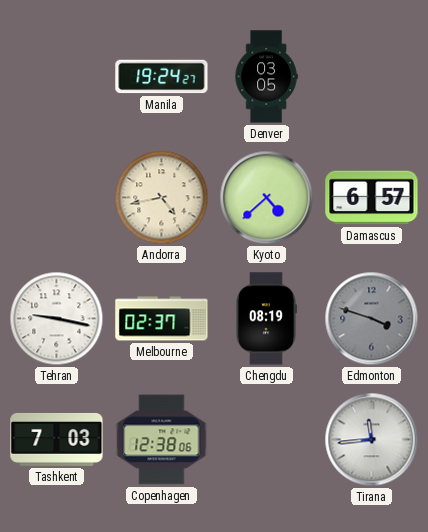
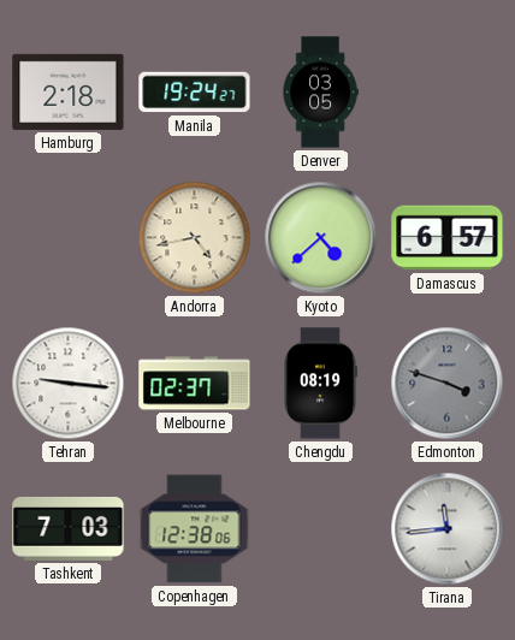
Hamburg: none -> 2:18
Tehran: 9:17 -> 9:16
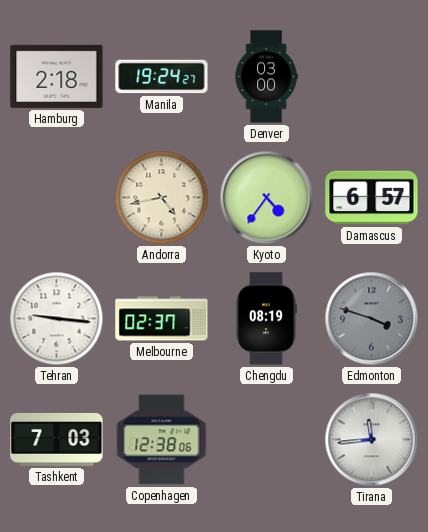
Denver: 03:05 -> 03:00
Kyoto: 4:38 -> 4:36
